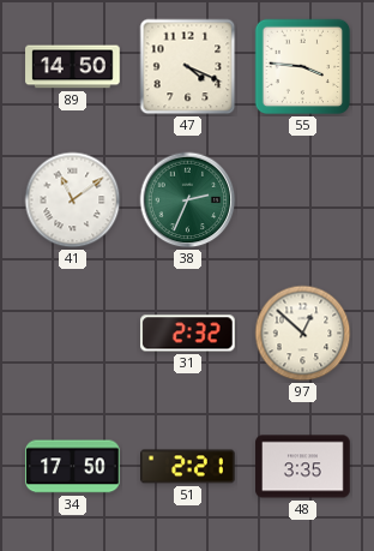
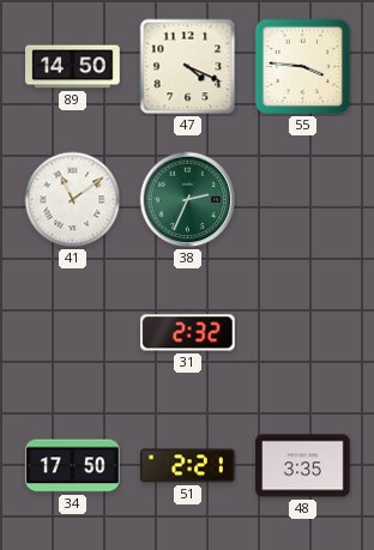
97: 12:52 -> none
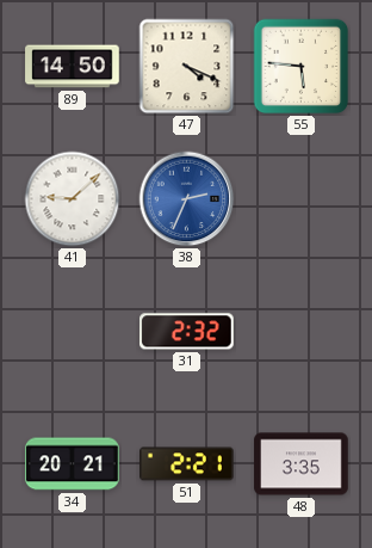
55: 3:46 -> 5:46
41: 11:09 -> 9:08
38 dial: green -> blue
34: 17:50 -> 20:21
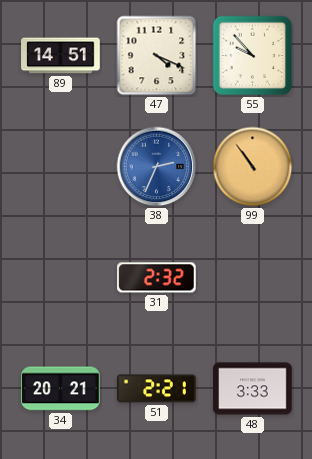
89: 14:50 -> 14:51
55: 5:46 -> 9:53
41: 9:08 -> none
99: none -> 10:54
48: 3:35 -> 3:33
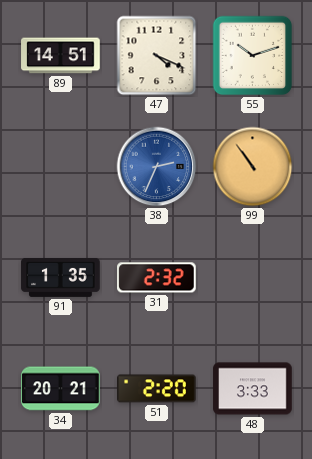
55: 9:53 -> 10:12
91: none -> 1:35
51: 2:21 -> 2:20
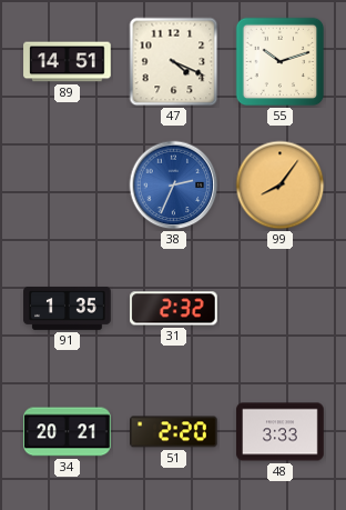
99: 10:54 -> 8:06
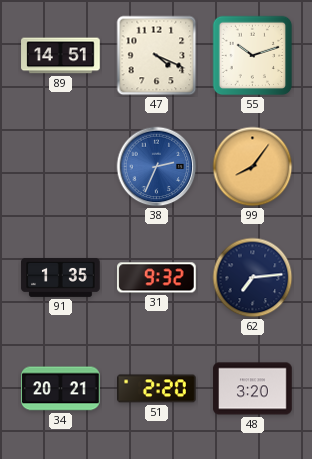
31: 2:32 -> 9:32
62: none -> 7:14
48: 3:33 -> 3:20
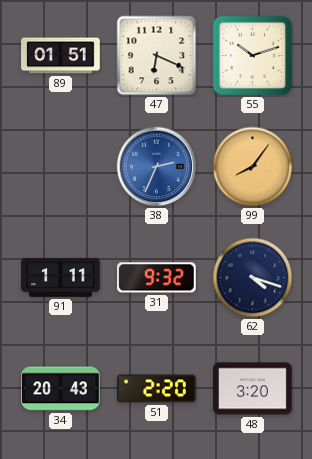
89: 14:51 -> 01:51
47: 4:19 -> 6:19
91: 1:35 -> 1:11
62: 7:14 -> 4:18
34: 20:21 -> 20:43
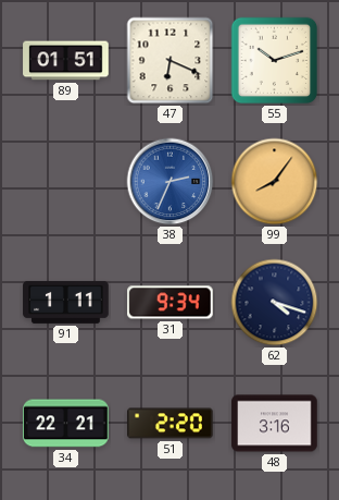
31: 9:32 -> 9:34
34: 20:43 -> 22:21
48: 3:20 -> 3:16
